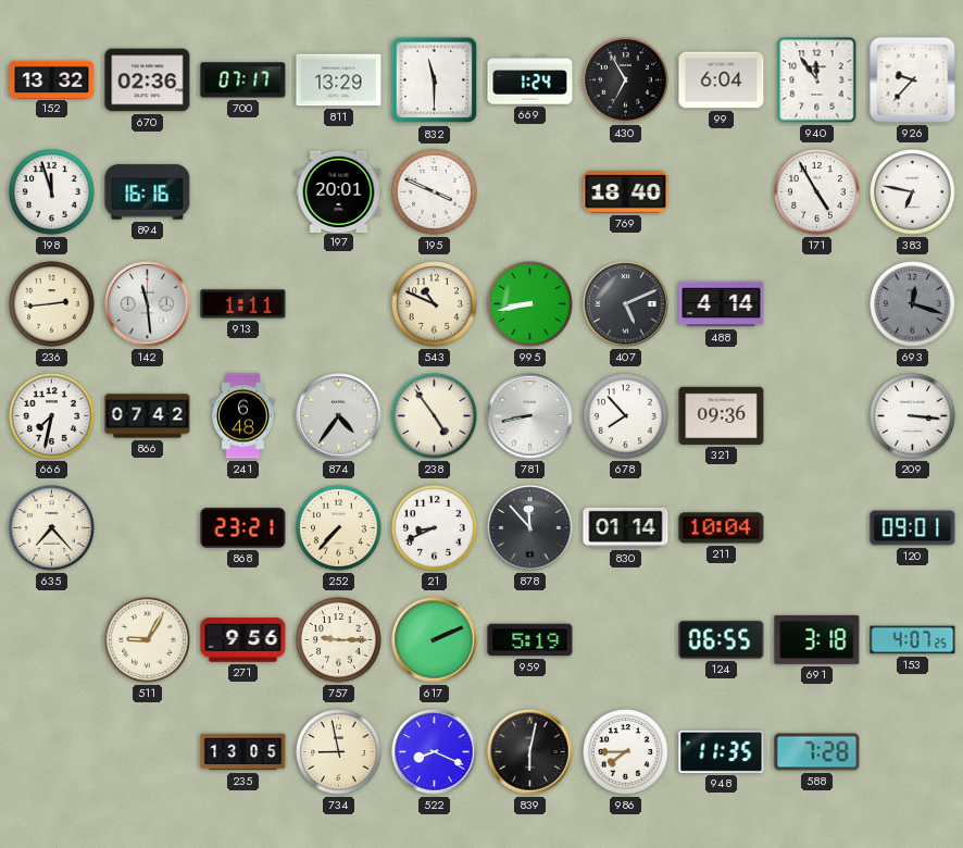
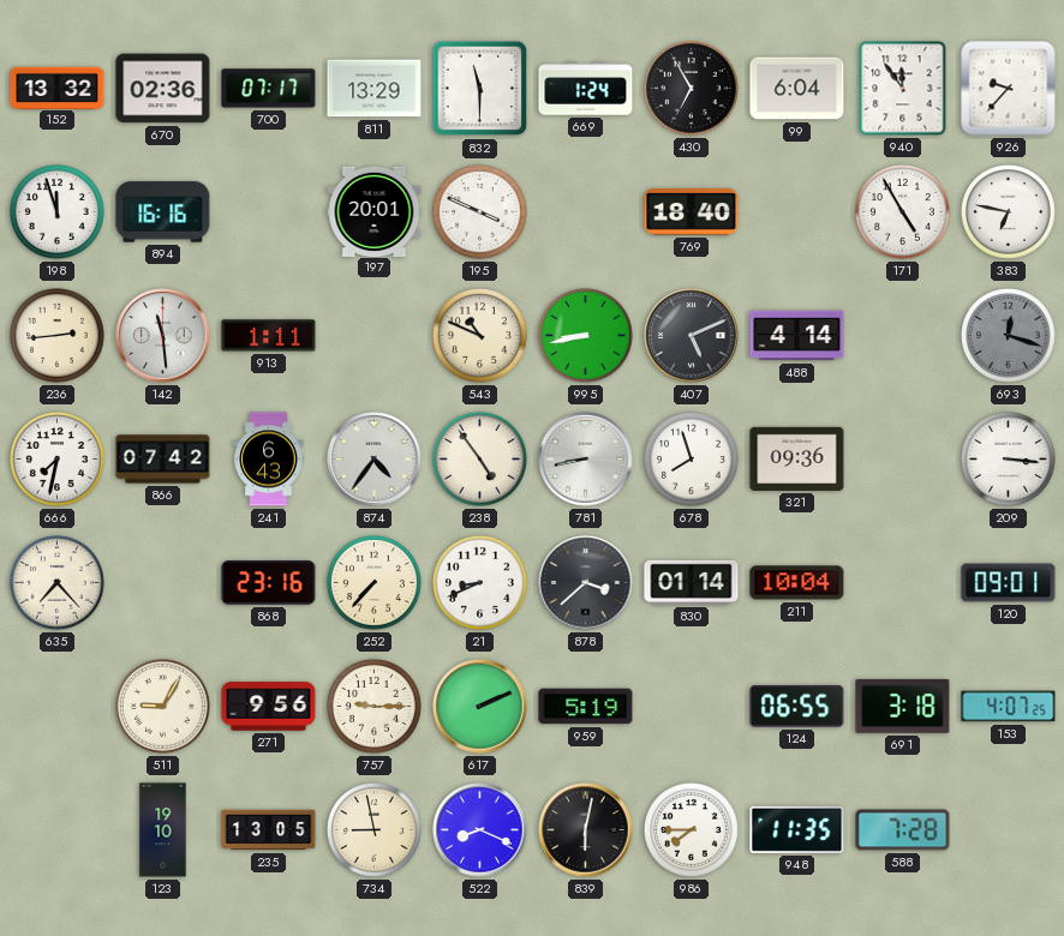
241: 6:48 -> 6:43
678: 7:53 -> 7:57
868: 23:21 -> 23:16
878: 11:53 -> 3:38
123: none -> 19:10
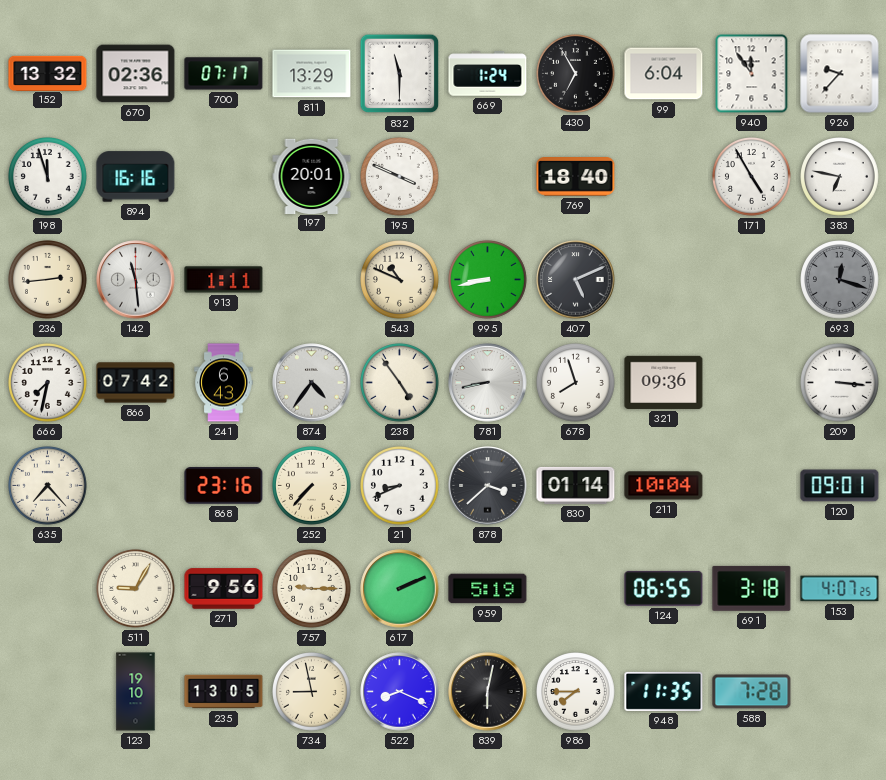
488: 4:14 -> none
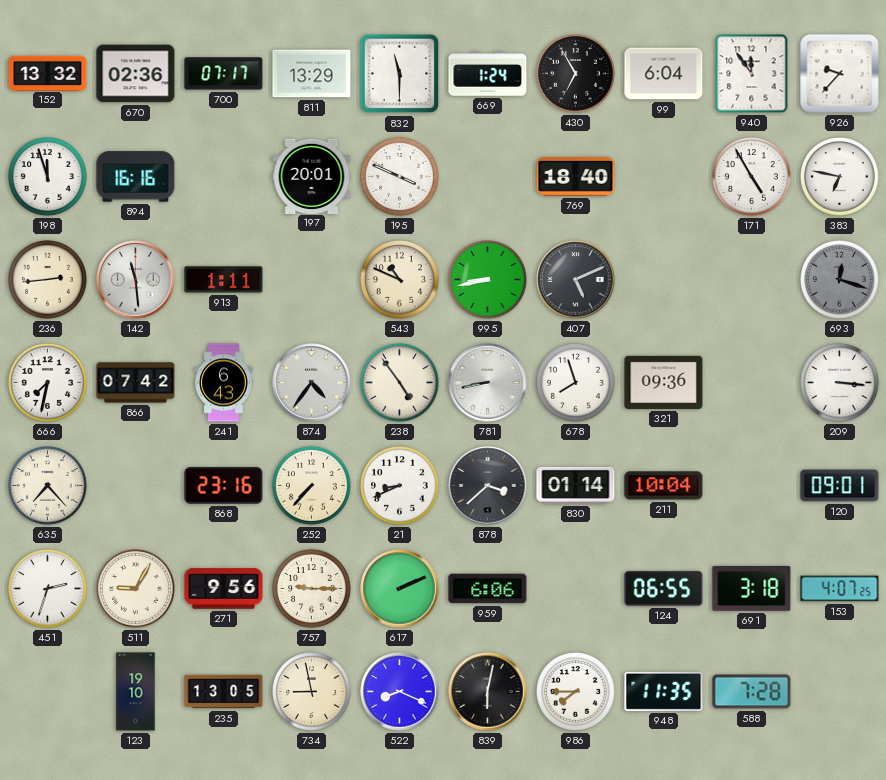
451: none -> 2:33
959: 5:19 -> 6:06
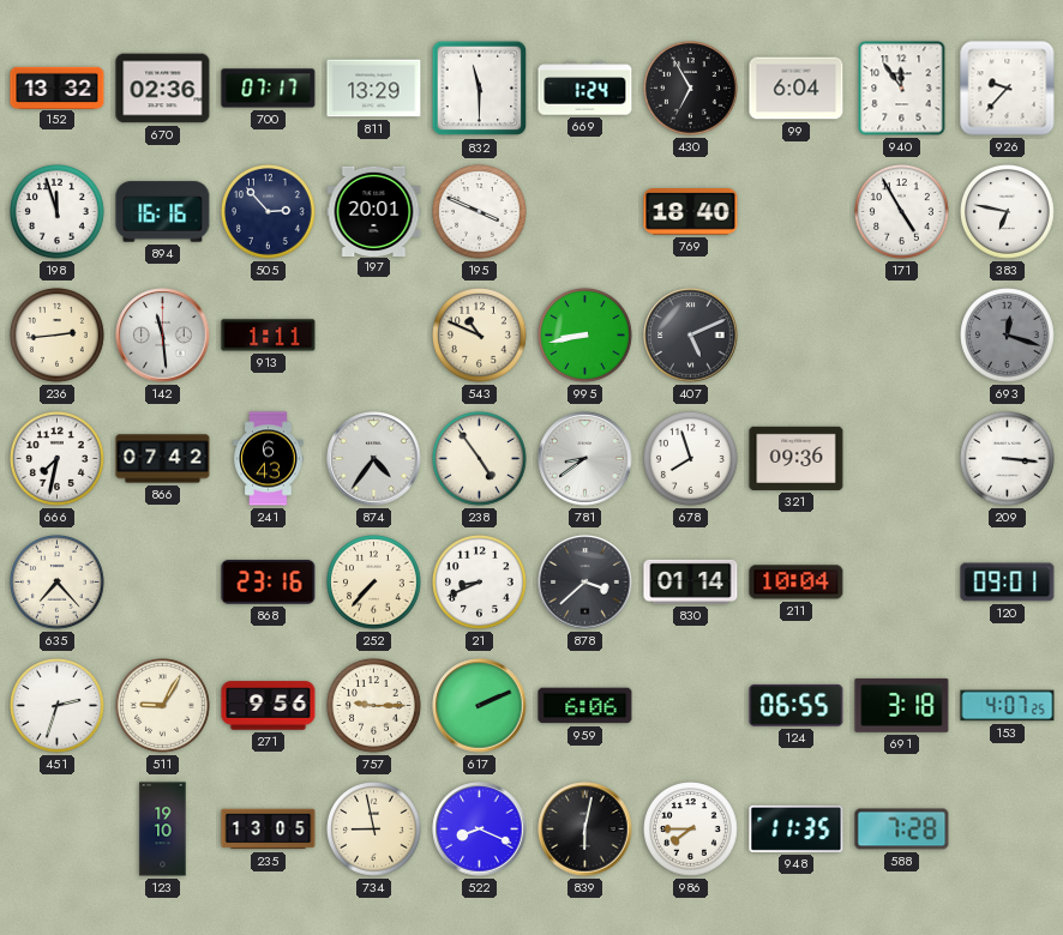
505: none -> 2:53
781: 8:43 -> 8:39
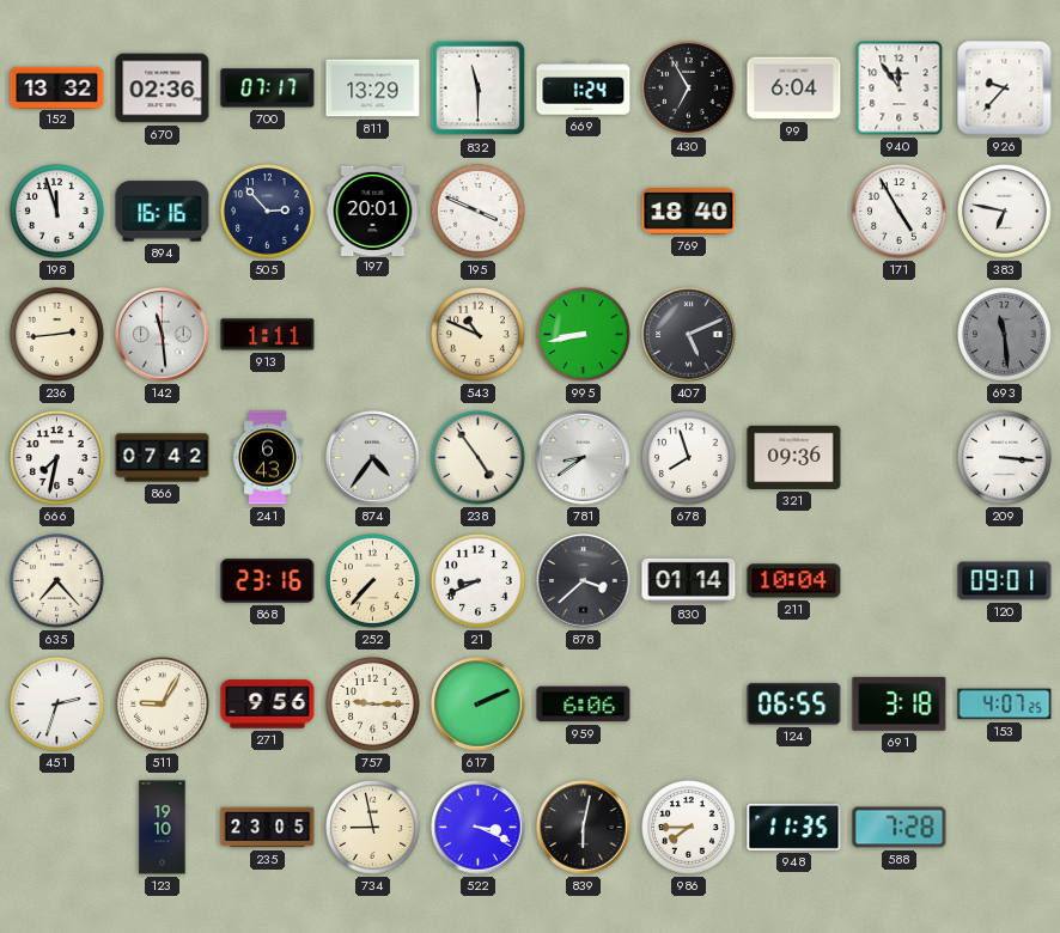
693: 12:18 -> 11:29
235: 13:05 -> 23:05
522: 8:19 -> 3:19
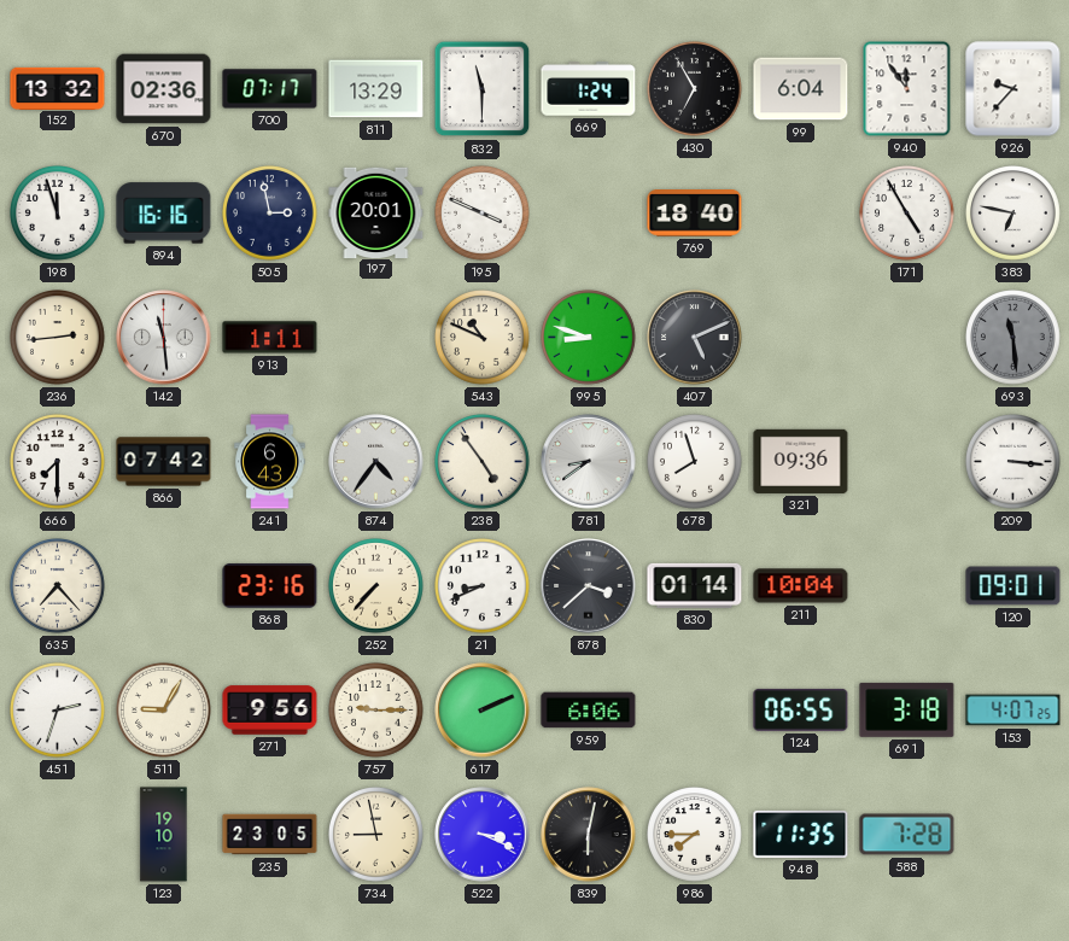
505: 2:53 -> 2:58
995: 8:43 -> 8:48
666: 7:32 -> 7:30
